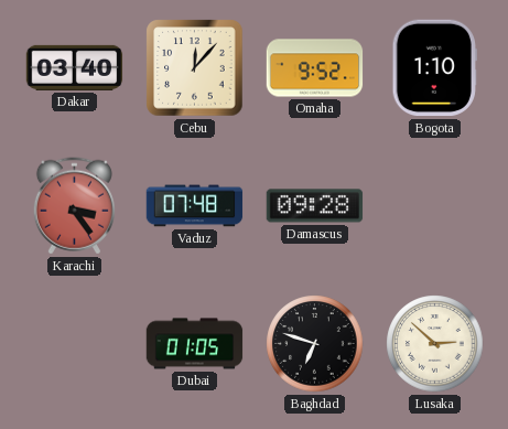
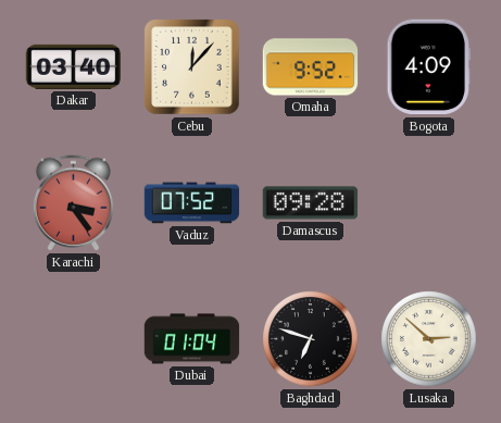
Bogota: 1:10 -> 4:09
Vaduz: 07:48 -> 07:52
Dubai: 01:05 -> 01:04
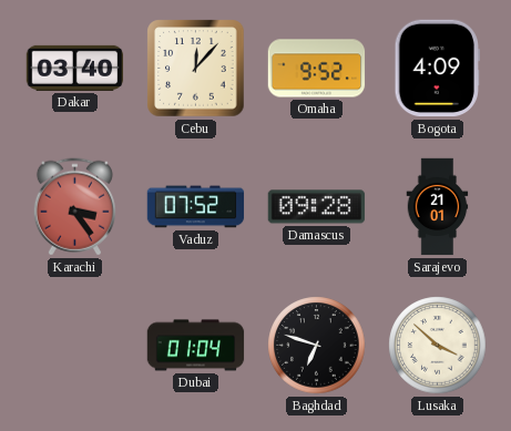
Sarajevo: none -> 21:01
Lusaka: 2:52 -> 3:52
